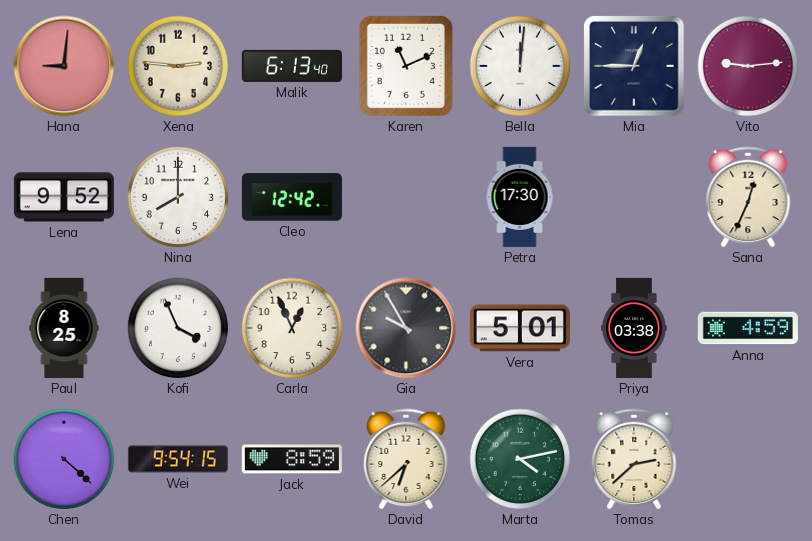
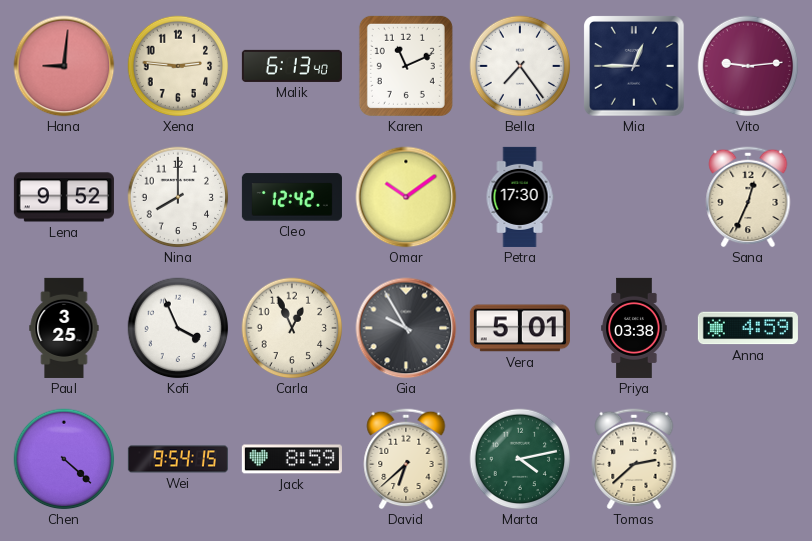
Bella: 12:01 -> 7:24
Omar: none -> 10:09
Paul: 8:25 -> 3:25
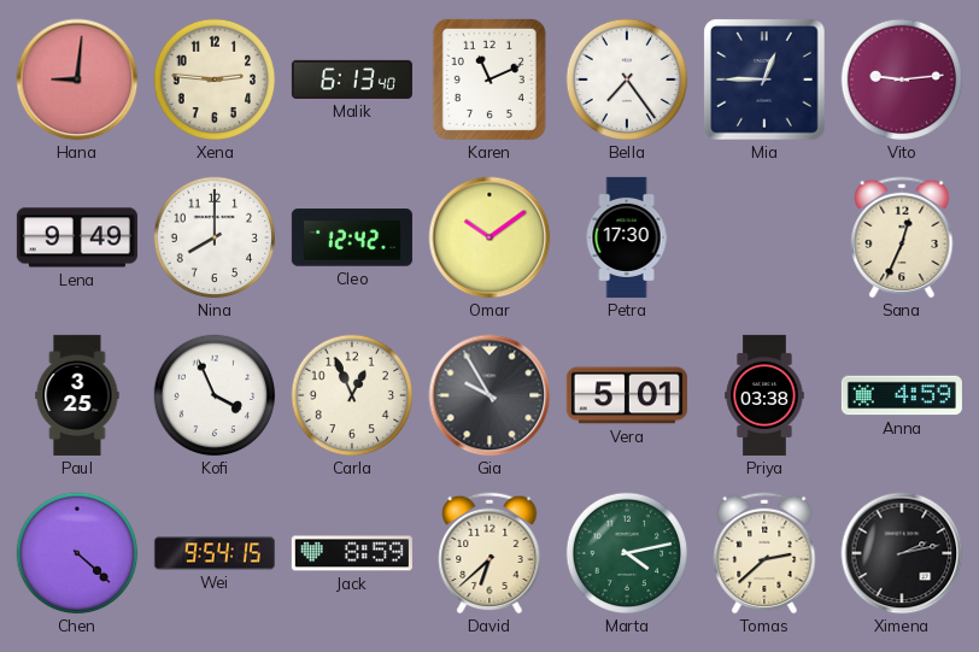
Lena: 9:52 -> 9:49
Ximena: none -> 2:13
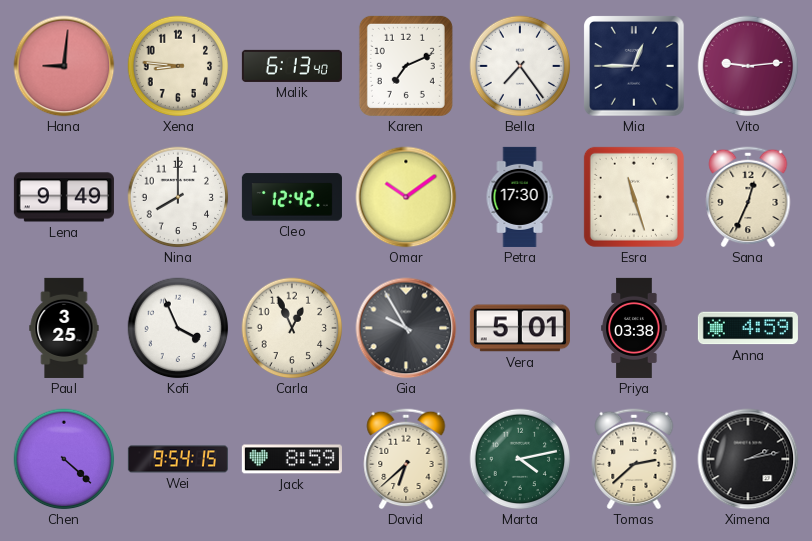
Xena: 2:46 -> 8:46
Karen: 11:11 -> 7:11
Esra: none -> 11:27
